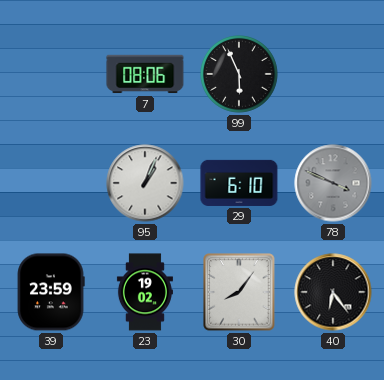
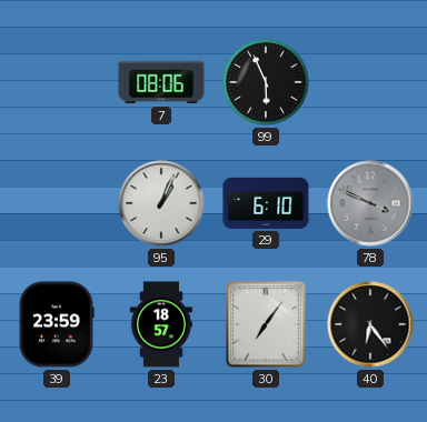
23: 19:02 -> 18:57
30: 8:06 -> 7:06
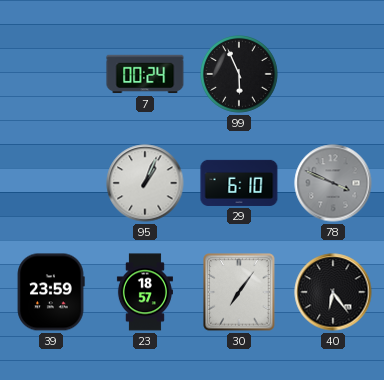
7: 08:06 -> 00:24
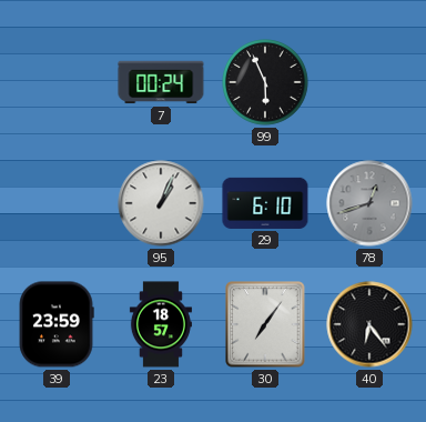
78: 3:49 -> 12:42
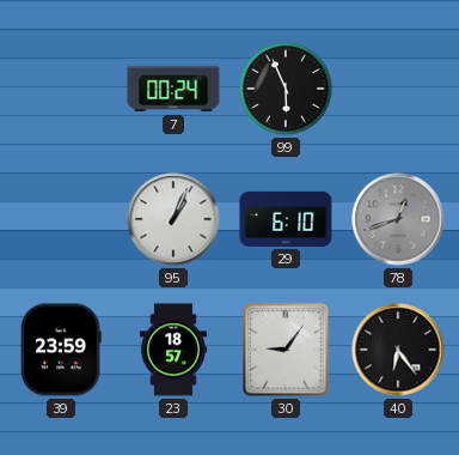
30: 7:06 -> 9:06
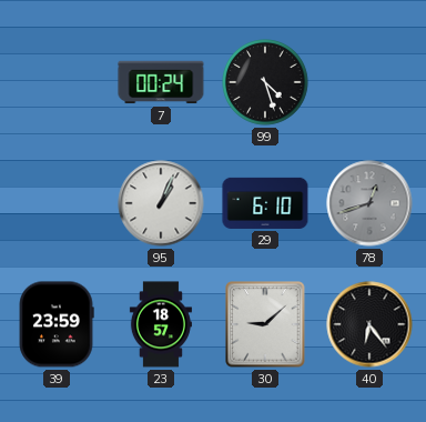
99: 5:56 -> 4:27
30: 9:06 -> 9:08
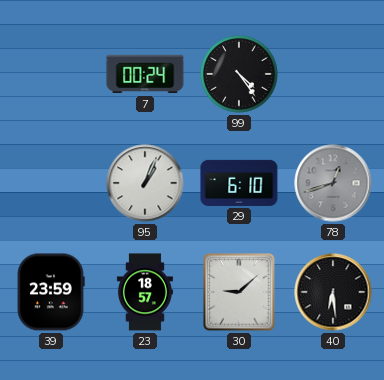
99: 4:27 -> 4:24
40: 6:24 -> 6:29
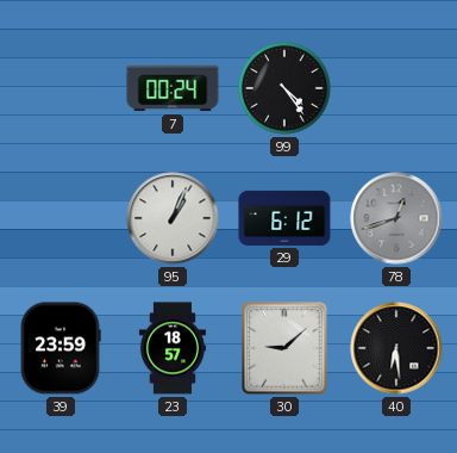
29: 6:10 -> 6:12
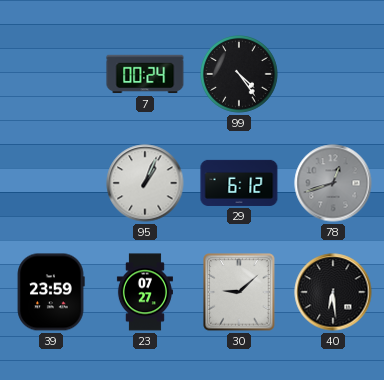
23: 18:57 -> 07:27
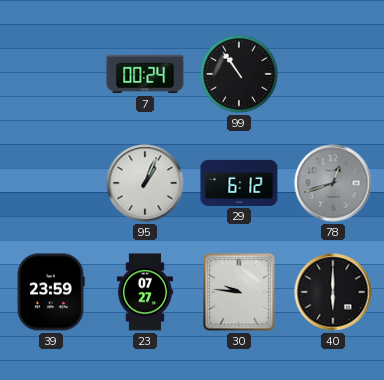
99: 4:24 -> 10:54
30: 9:08 -> 9:46
40: 6:29 -> 6:00
